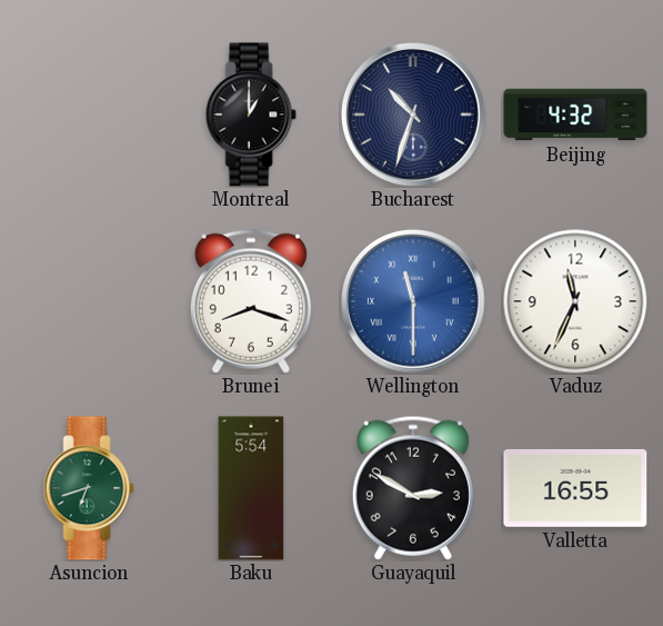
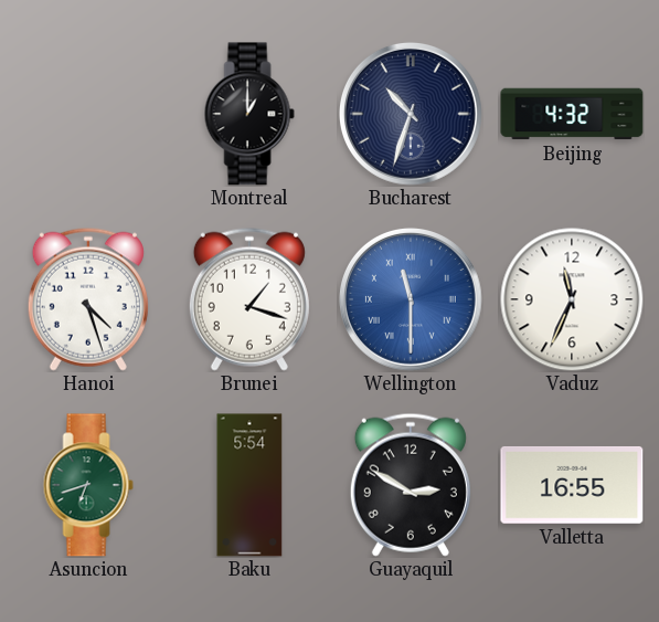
Hanoi: none -> 4:27
Brunei: 8:18 -> 1:18
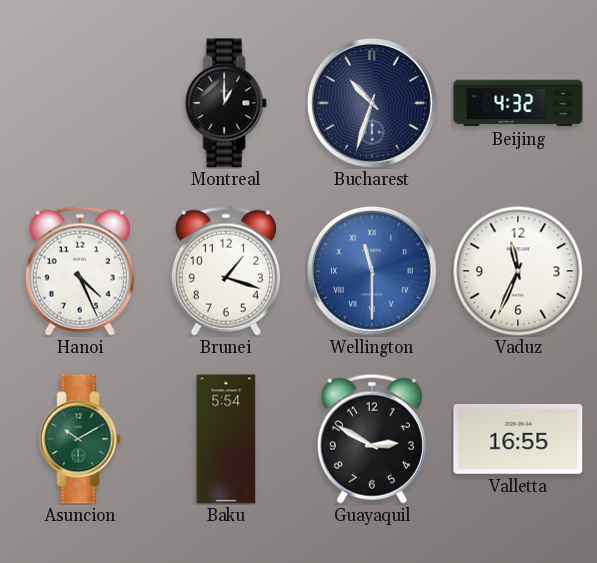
Hanoi: 4:27 -> 4:26
Asuncion: 6:42 -> 10:10
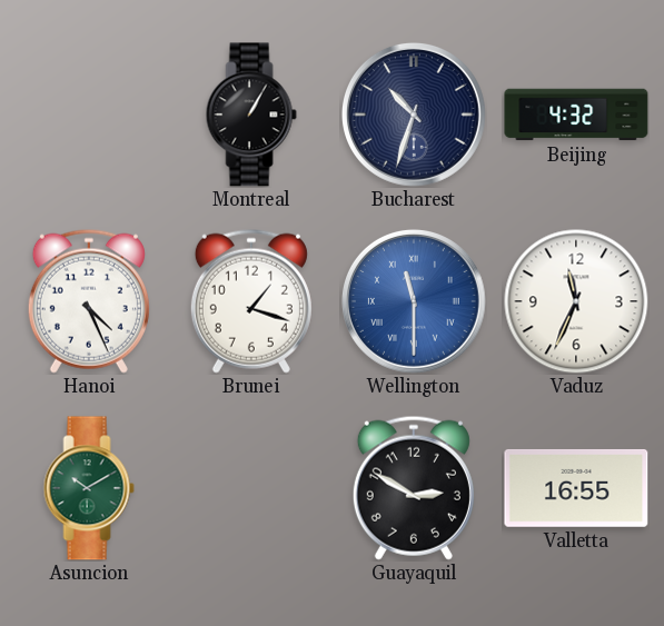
Montreal: 1:00 -> 1:05
Baku: 5:54 -> none
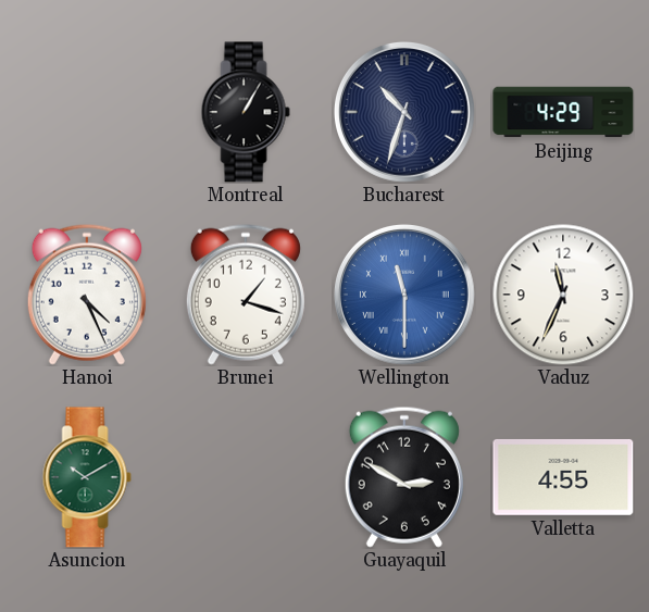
Beijing: 4:32 -> 4:29
Valletta: 16:55 -> 4:55
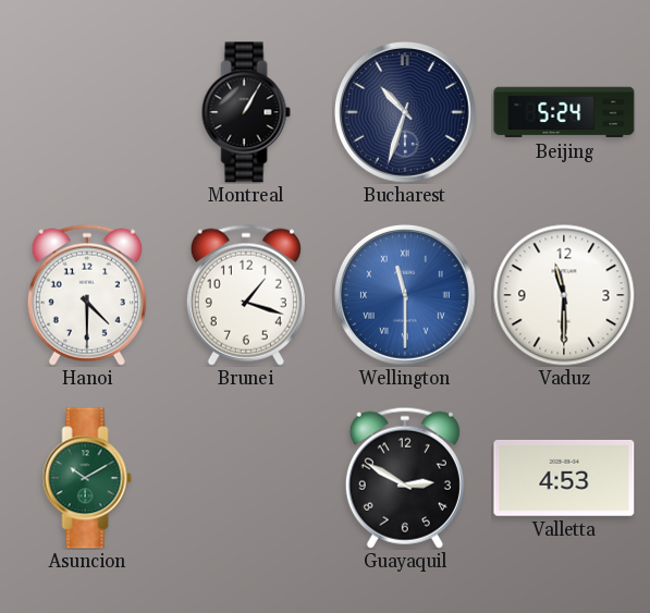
Beijing: 4:29 -> 5:24
Hanoi: 4:26 -> 4:30
Vaduz: 11:34 -> 11:30
Valletta: 4:55 -> 4:53
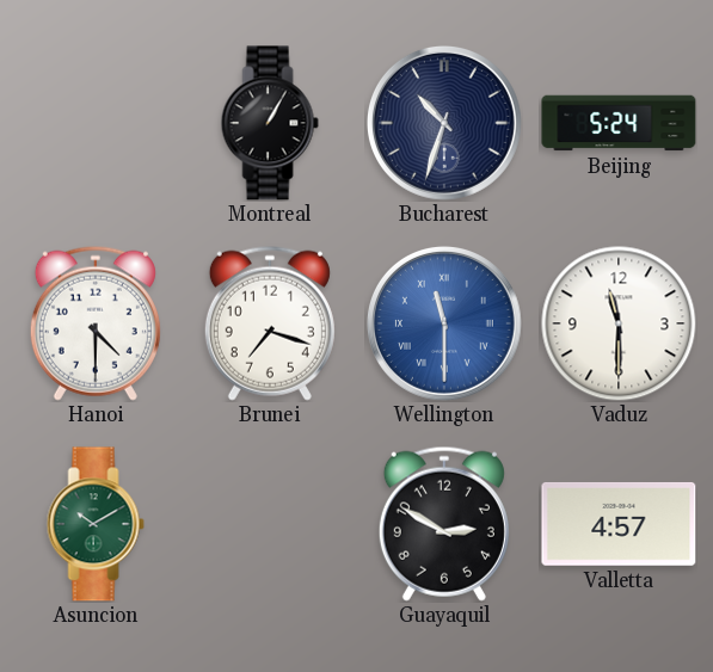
Brunei: 1:18 -> 7:18
Valletta: 4:53 -> 4:57
